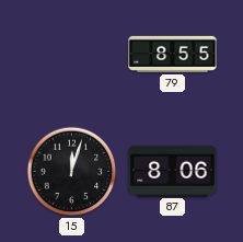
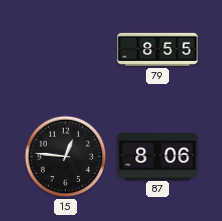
15: 12:03 -> 12:46
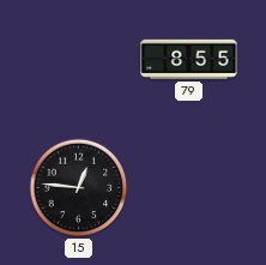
87: 8:06 -> none
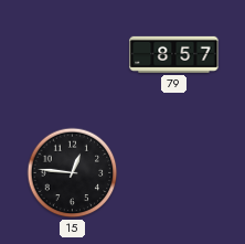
79: 8:55 -> 8:57
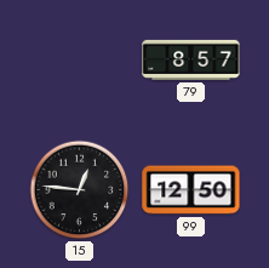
99: none -> 12:50
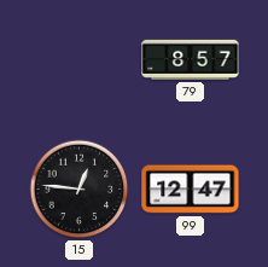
99: 12:50 -> 12:47
